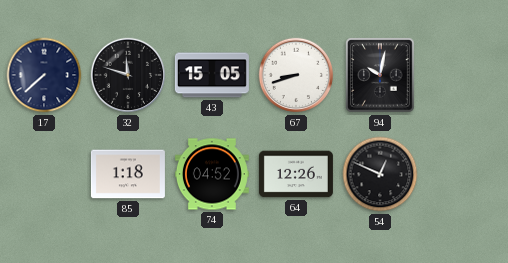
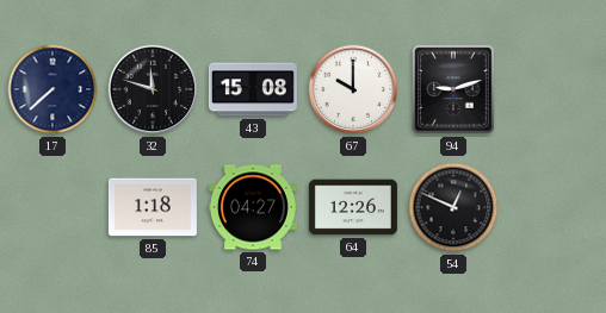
43: 15:05 -> 15:08
67: 8:42 -> 10:00
94: 10:02 -> 9:12
74: 04:52 -> 04:27
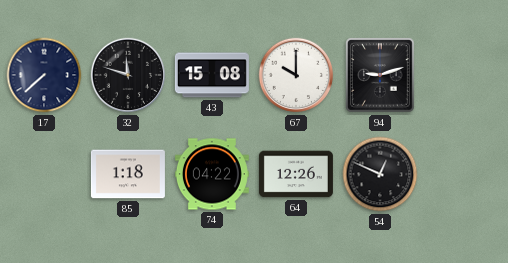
74: 04:27 -> 04:22
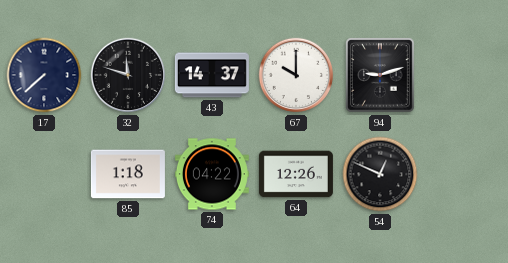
43: 15:08 -> 14:37
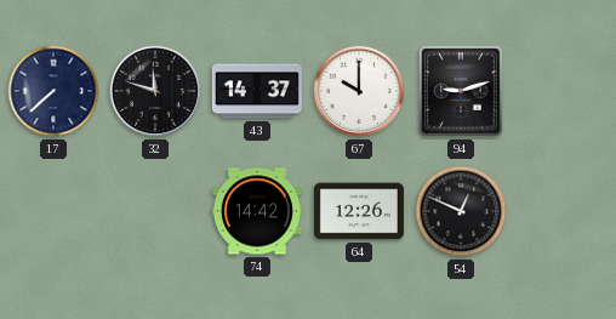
85: 1:18 -> none
74: 04:22 -> 14:42
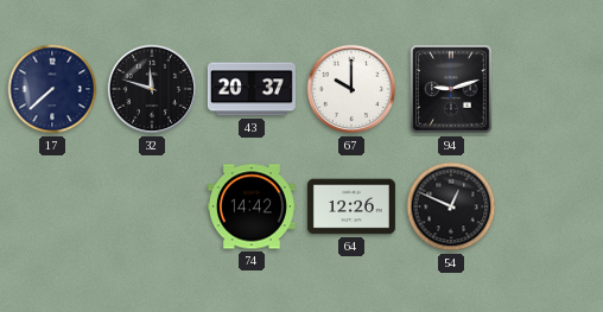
43: 14:37 -> 20:37
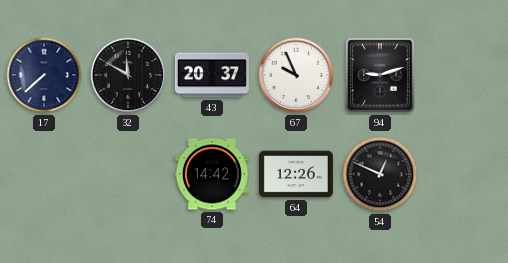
32: 11:48 -> 11:50
67: 10:00 -> 9:56
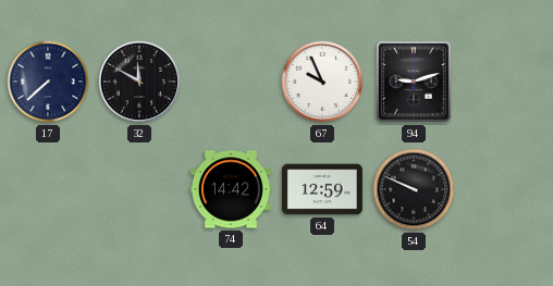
43: 20:37 -> none
64: 12:26 -> 12:59
54: 12:49 -> 9:49
